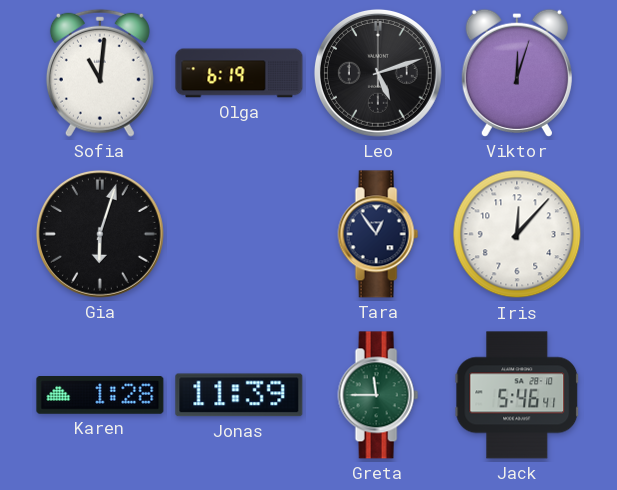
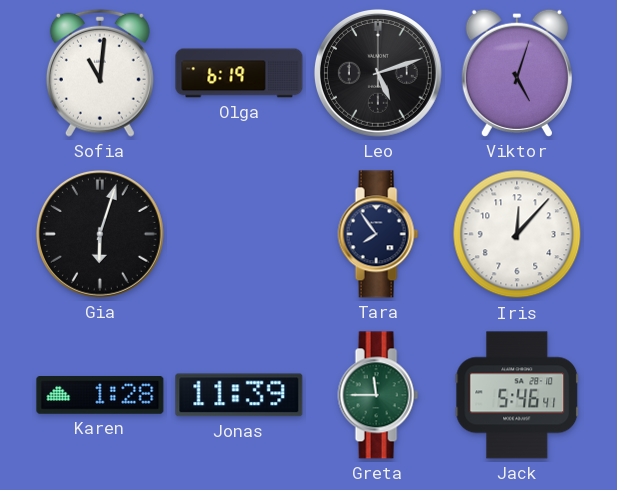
Viktor: 12:03 -> 5:03
Tara: 12:54 -> 7:54
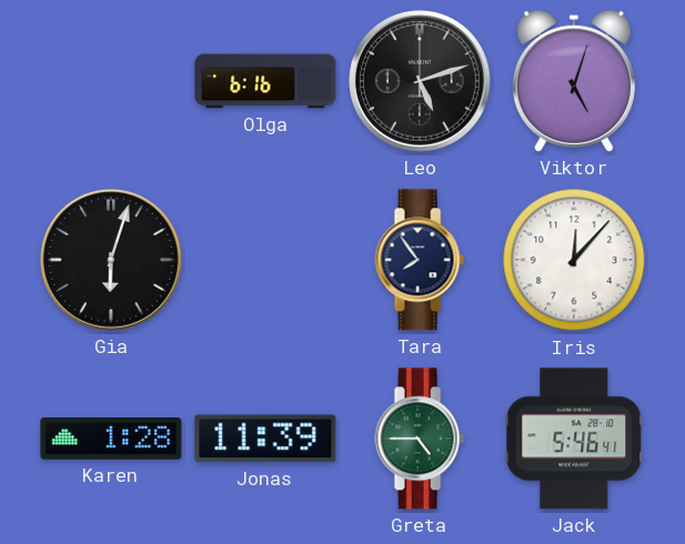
Sofia: 11:01 -> none
Olga: 6:19 -> 6:16
Greta: 11:45 -> 4:45
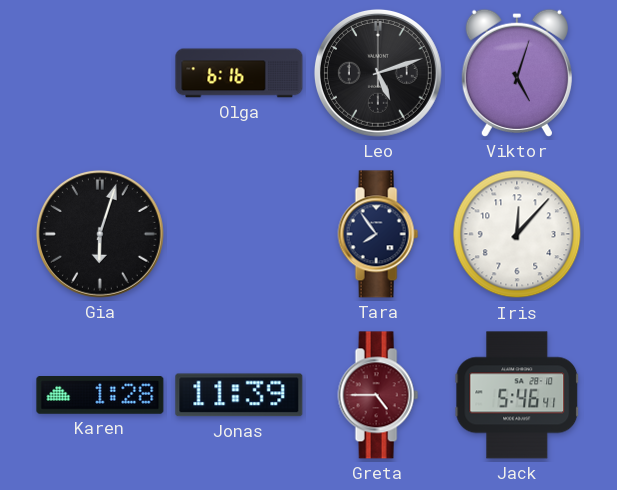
Greta dial: green -> burgundy
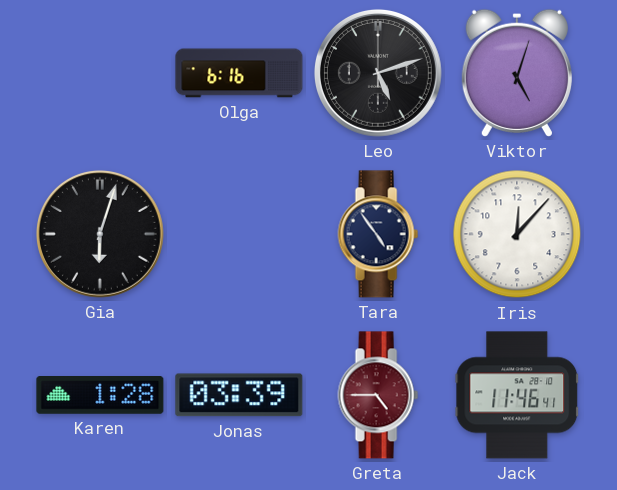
Tara: 7:54 -> 4:54
Jonas: 11:39 -> 03:39
Jack: 5:46 -> 11:46
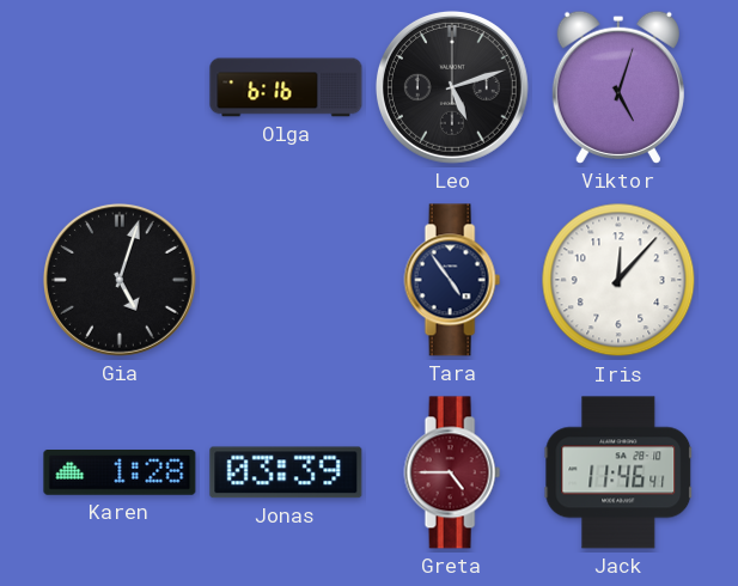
Gia: 6:03 -> 5:03
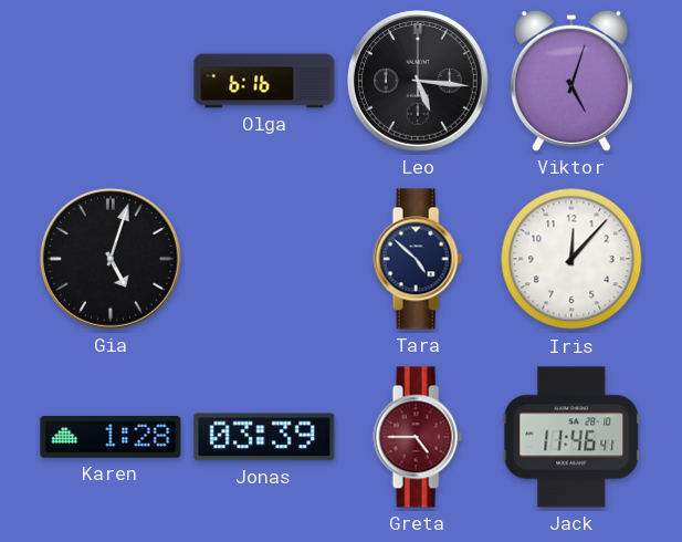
Leo: 5:12 -> 5:16
Tara: 4:54 -> 4:52
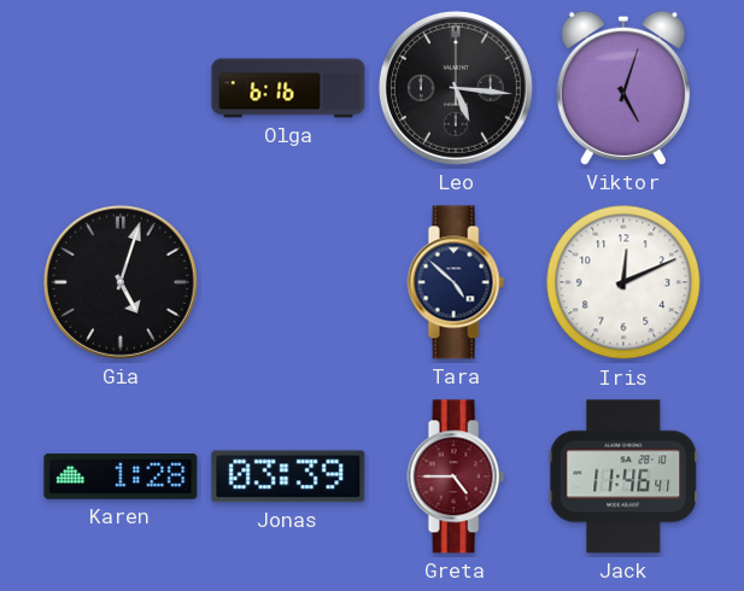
Iris: 12:07 -> 12:11
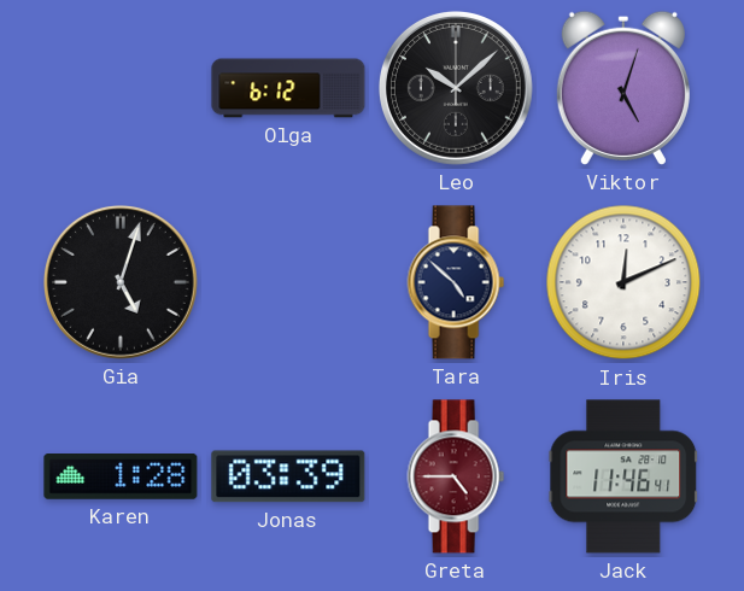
Olga: 6:16 -> 6:12
Leo: 5:16 -> 10:08
